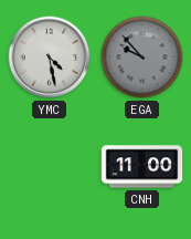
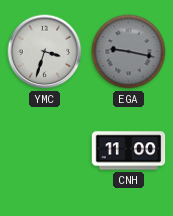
YMC: 4:28 -> 3:33
EGA: 9:53 -> 9:17
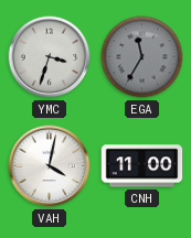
EGA: 9:17 -> 11:35
VAH: none -> 4:02
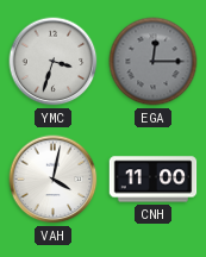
EGA: 11:35 -> 12:15
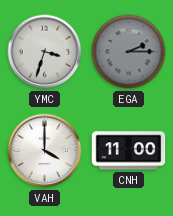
EGA: 12:15 -> 2:15
VAH: 4:02 -> 4:00
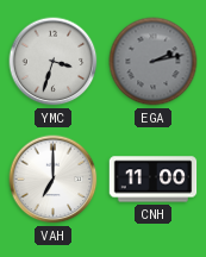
EGA: 2:15 -> 2:13
VAH: 4:00 -> 7:00
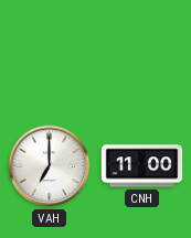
YMC: 3:33 -> none
EGA: 2:13 -> none
